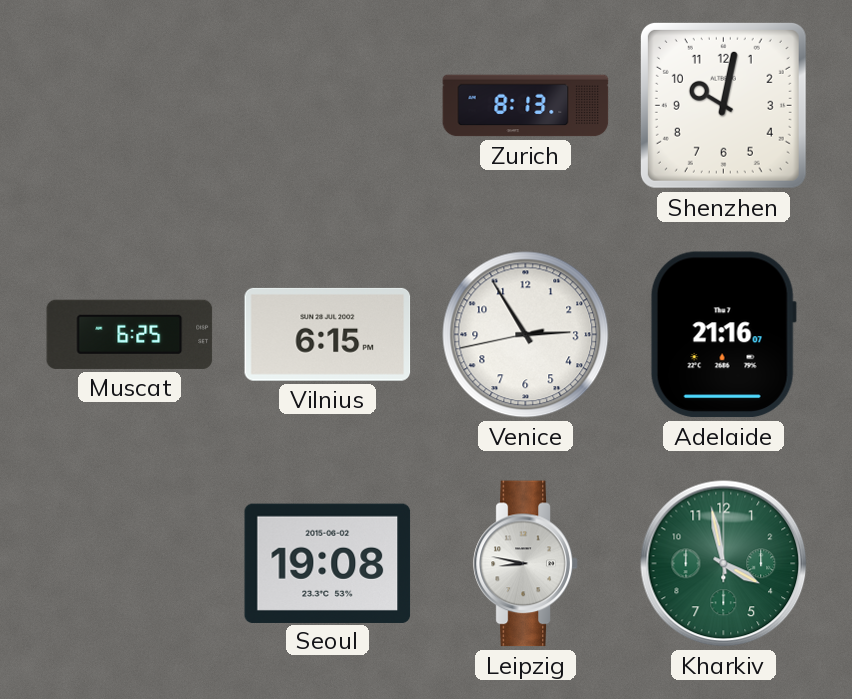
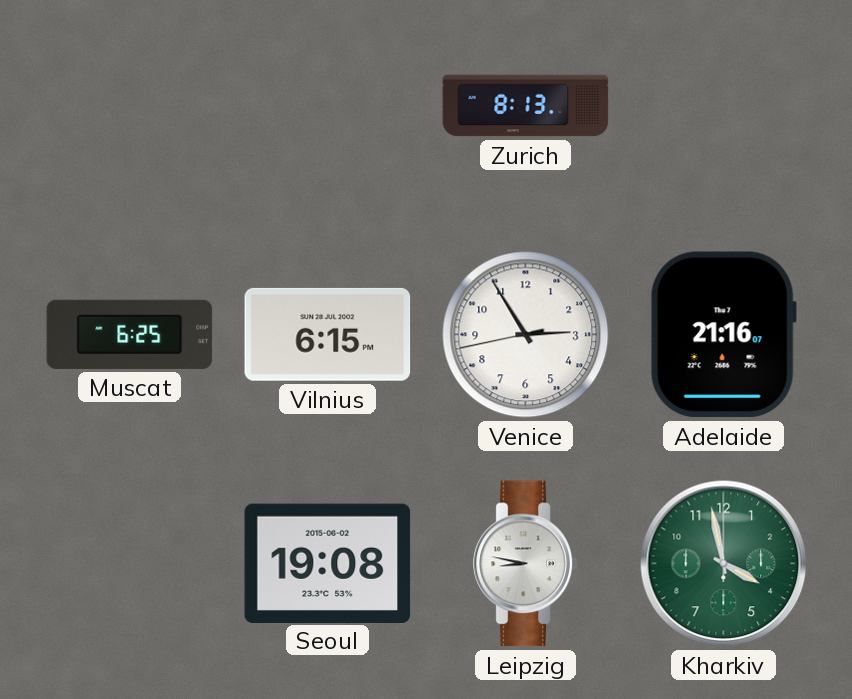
Shenzhen: 10:02 -> none
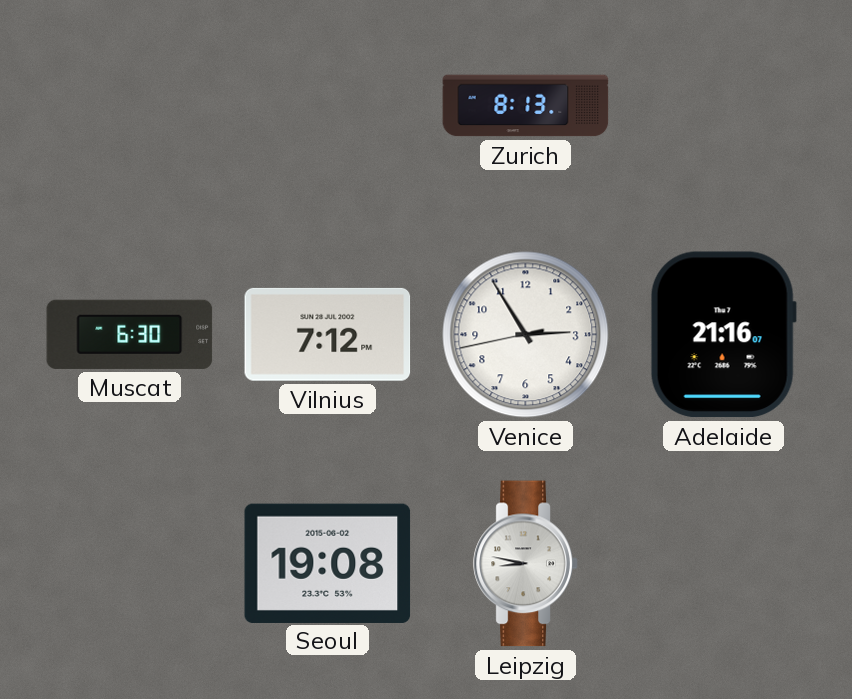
Muscat: 6:25 -> 6:30
Vilnius: 6:15 -> 7:12
Kharkiv: 3:58 -> none
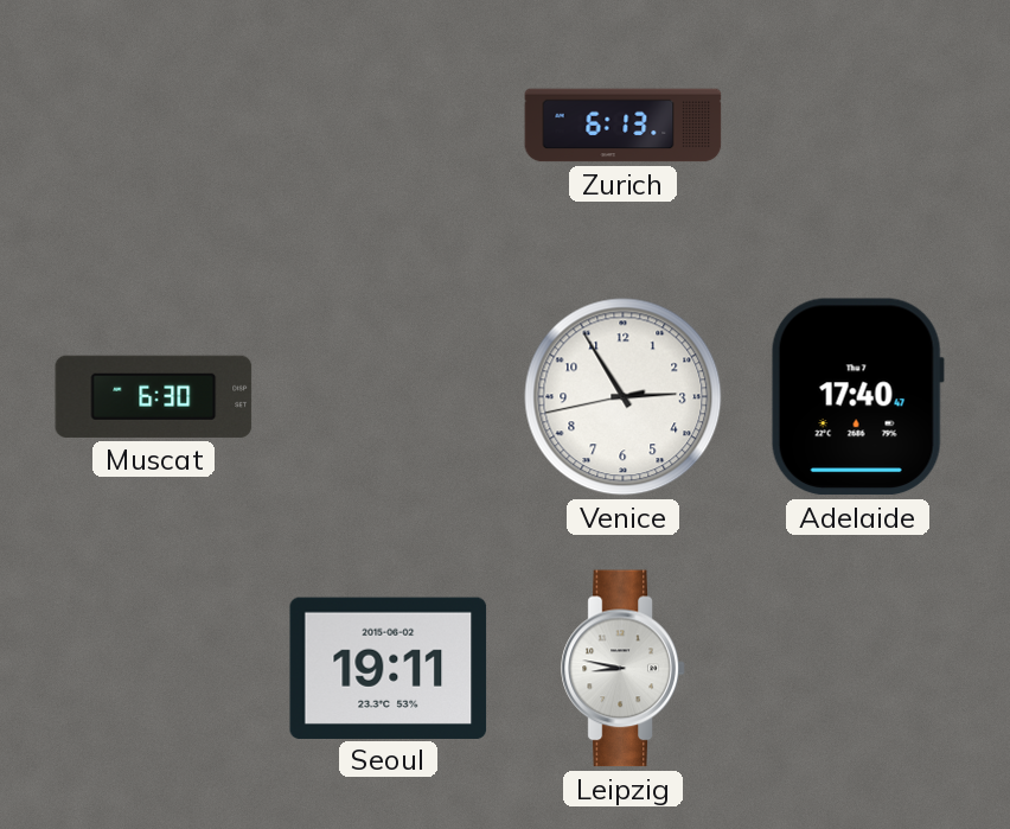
Zurich: 8:13 -> 6:13
Vilnius: 7:12 -> none
Adelaide: 21:16 -> 17:40
Seoul: 19:08 -> 19:11
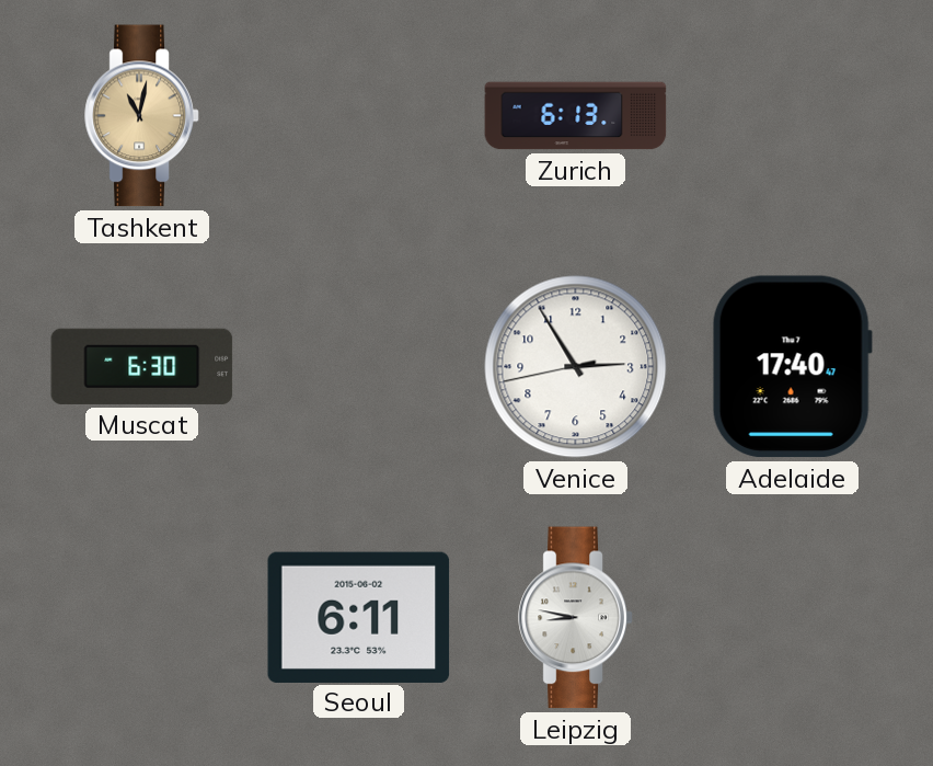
Tashkent: none -> 11:02
Seoul: 19:11 -> 6:11
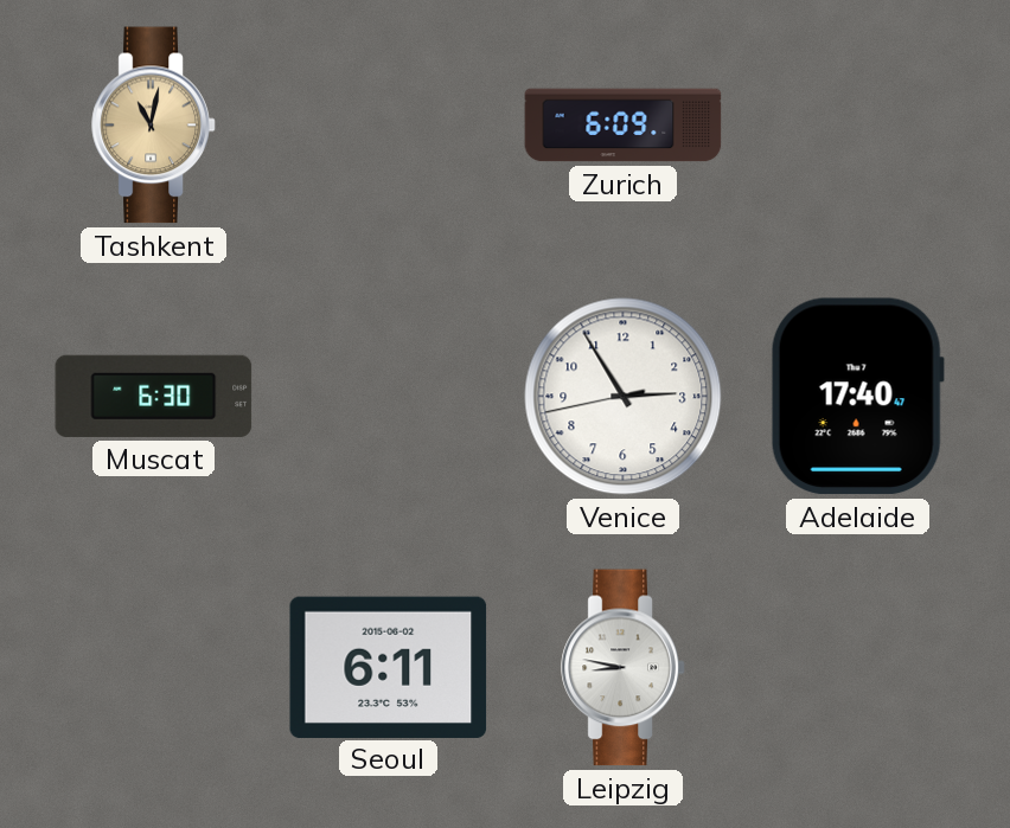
Zurich: 6:13 -> 6:09
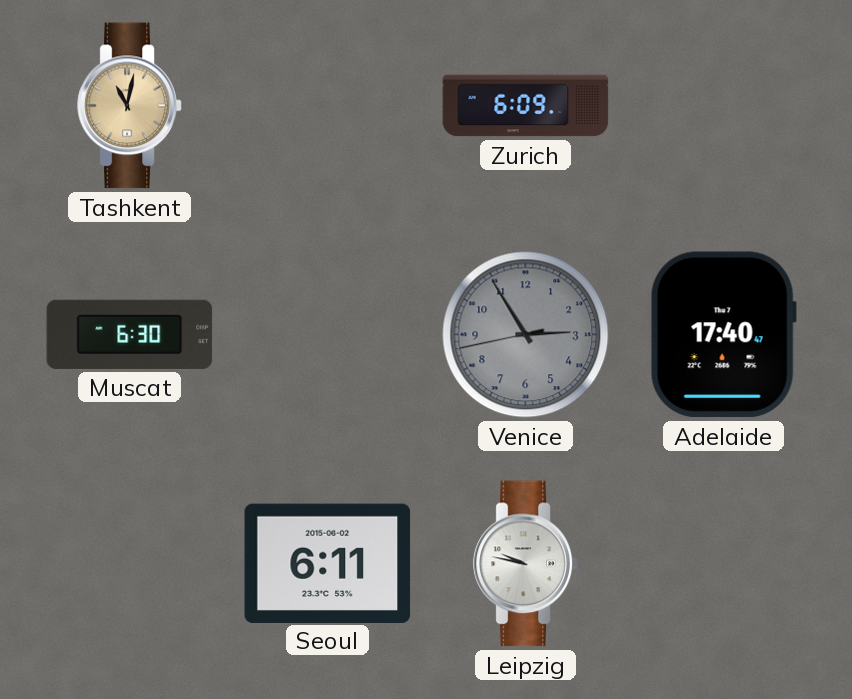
Venice dial: white -> grey
Leipzig: 8:47 -> 9:47
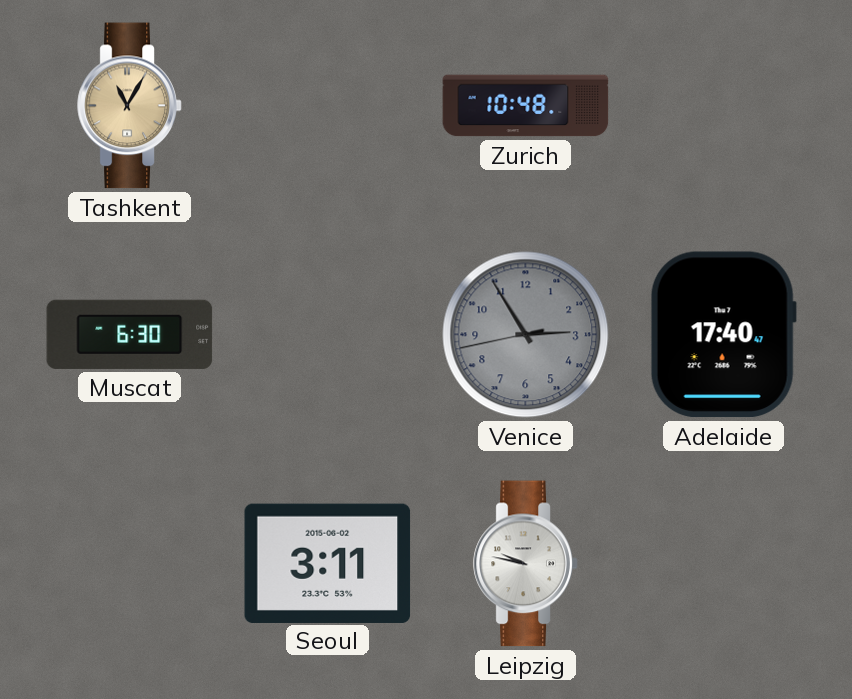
Tashkent: 11:02 -> 11:05
Zurich: 6:09 -> 10:48
Seoul: 6:11 -> 3:11
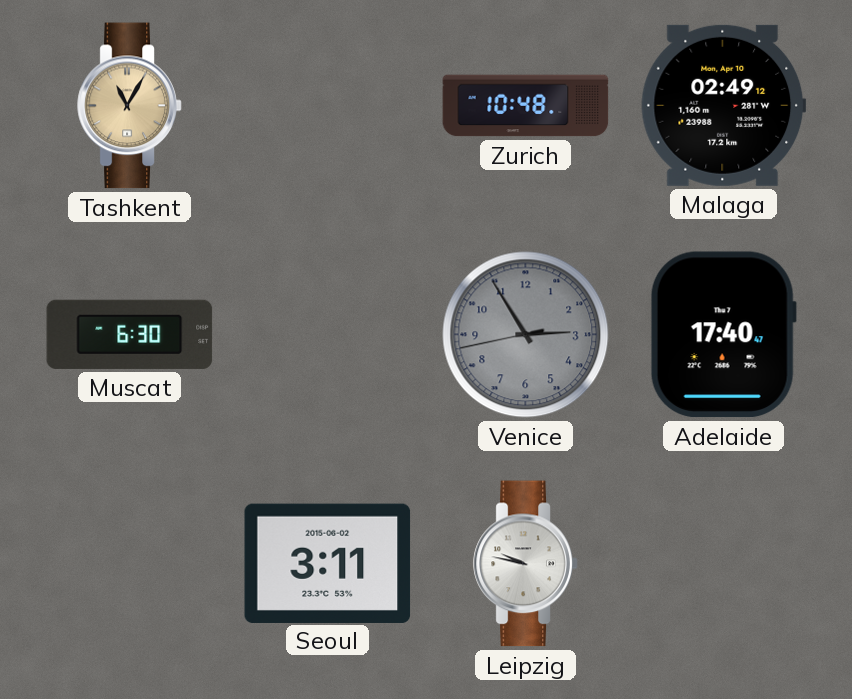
Malaga: none -> 02:49
